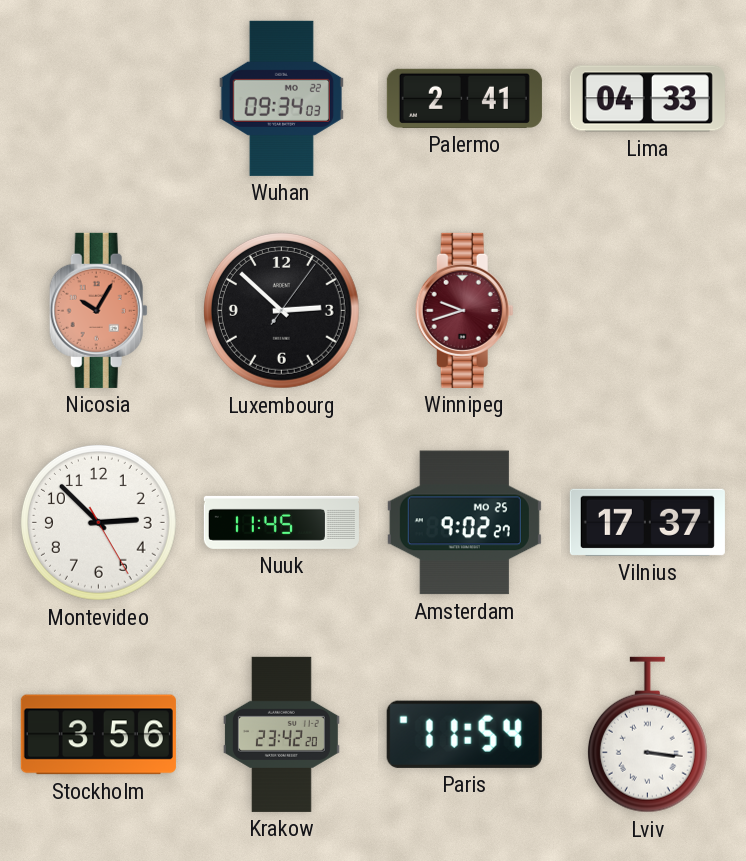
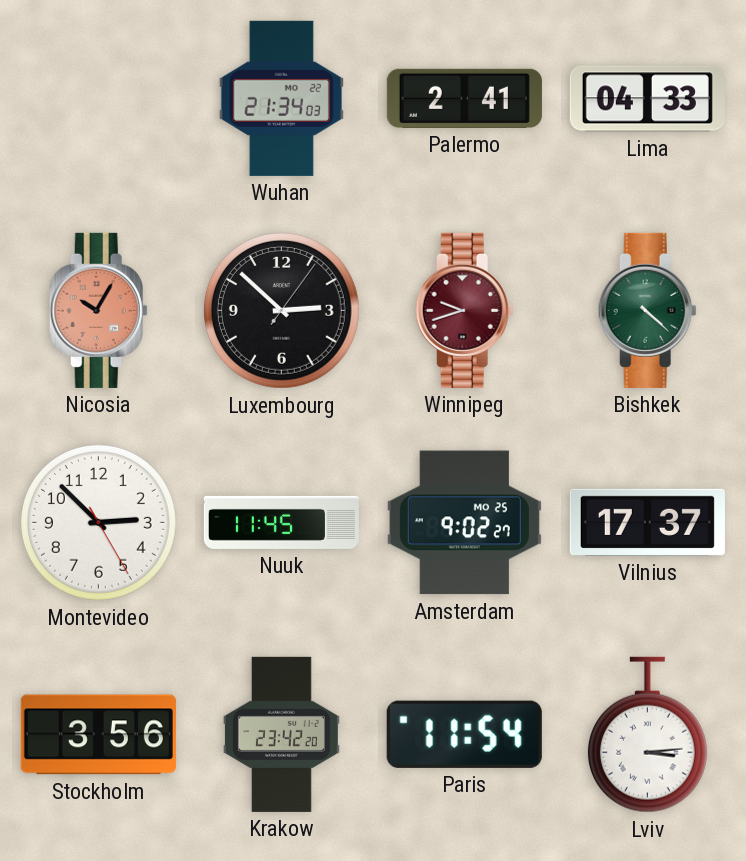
Wuhan: 09:34 -> 21:34
Bishkek: none -> 4:22
Lviv: 3:16 -> 3:14
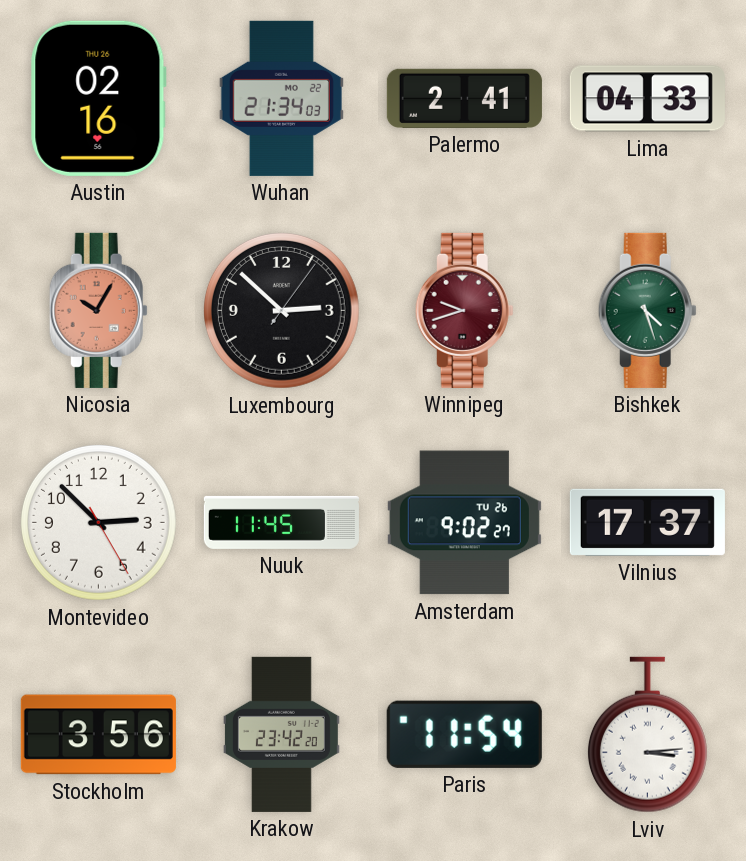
Austin: none -> 02:16
Bishkek: 4:22 -> 4:27
Amsterdam date: MO 25 -> TU 26
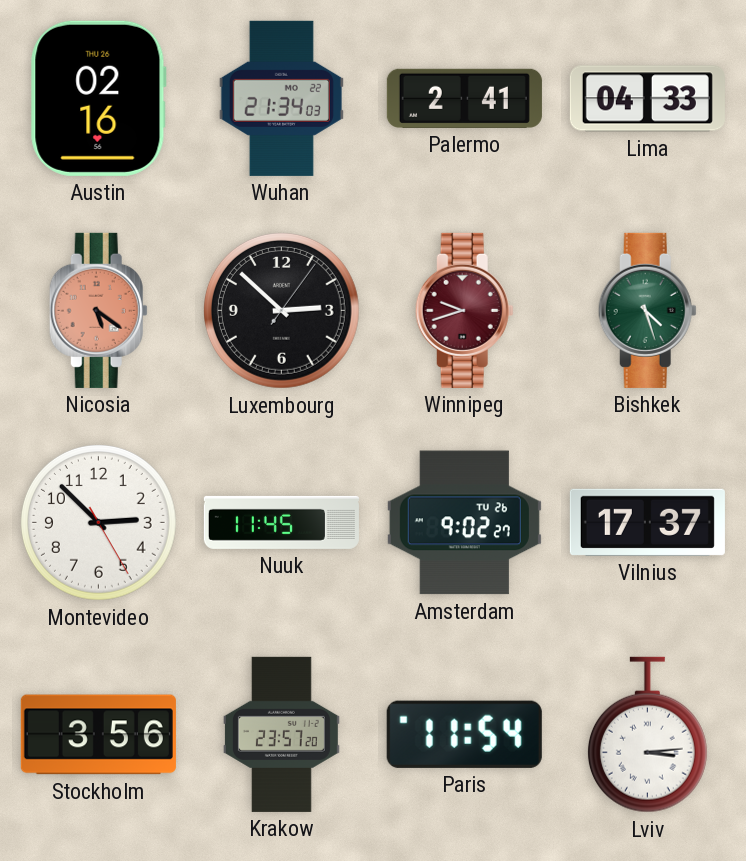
Nicosia: 10:05 -> 5:21
Krakow: 23:42 -> 23:57
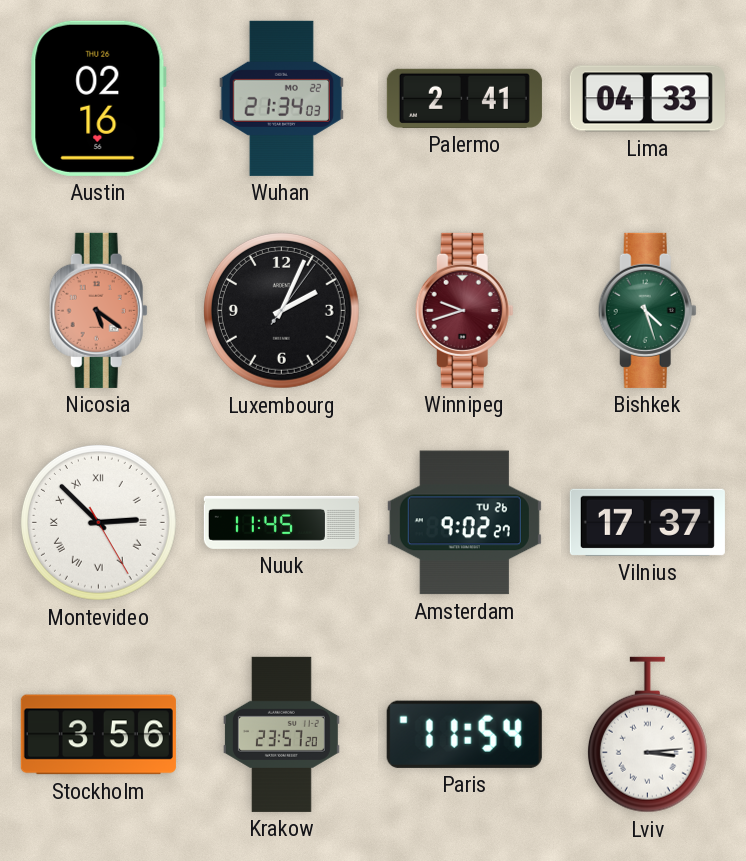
Luxembourg: 2:52 -> 2:04
Montevideo numerals: Arabic -> Roman
